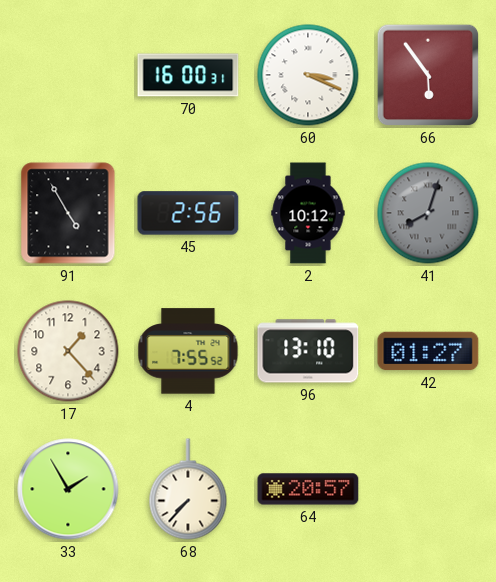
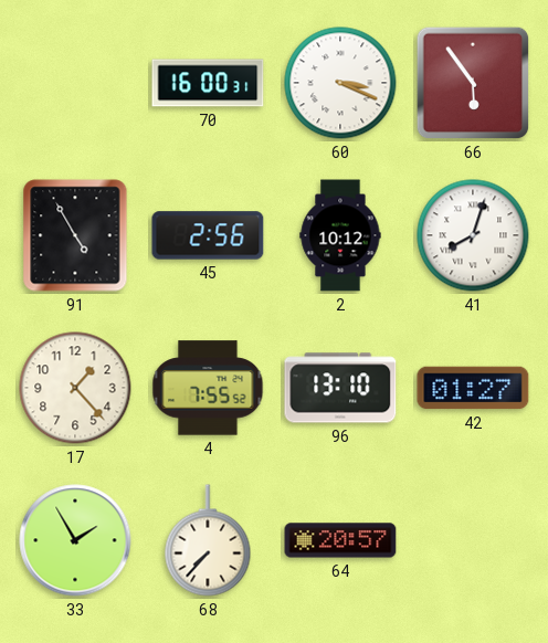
41 dial: grey -> white
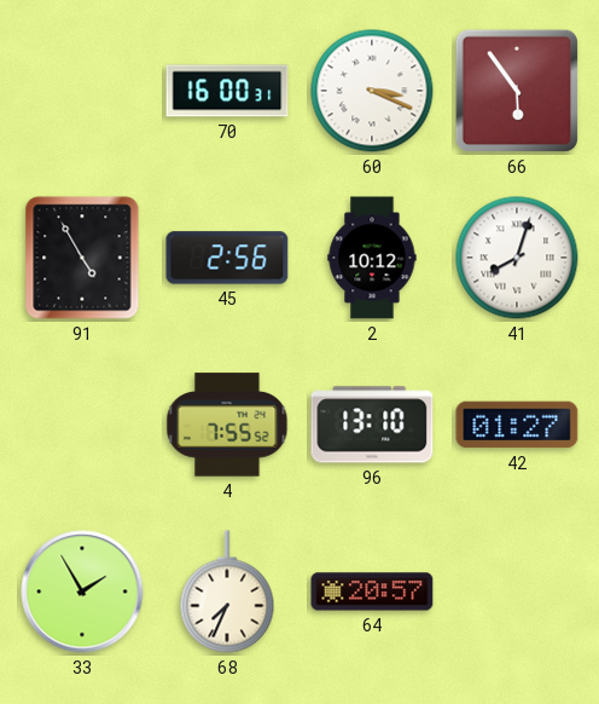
17: 1:23 -> none
68: 7:37 -> 7:34
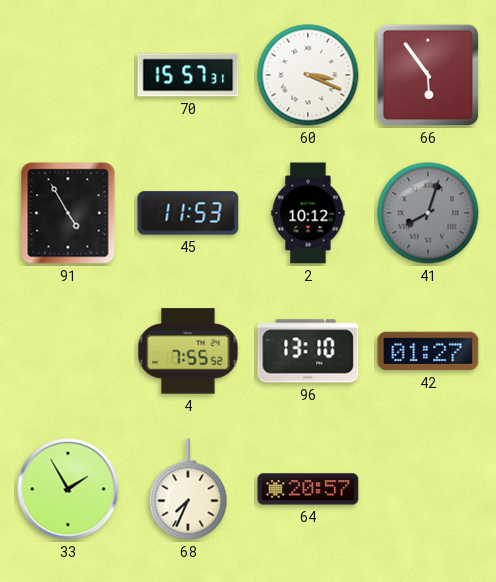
70: 16:00 -> 15:57
45: 2:56 -> 11:53
41 dial: white -> grey
